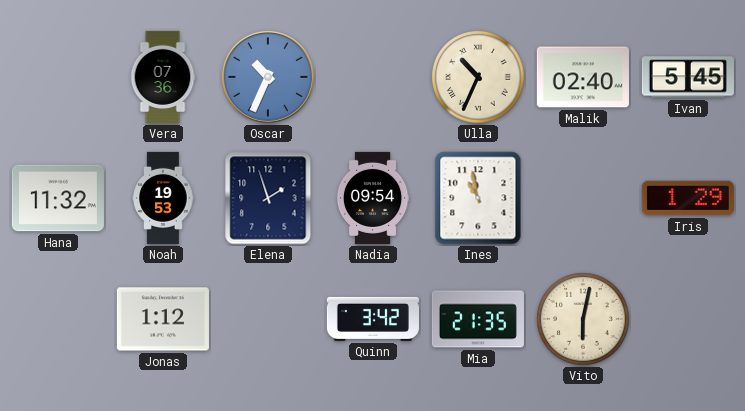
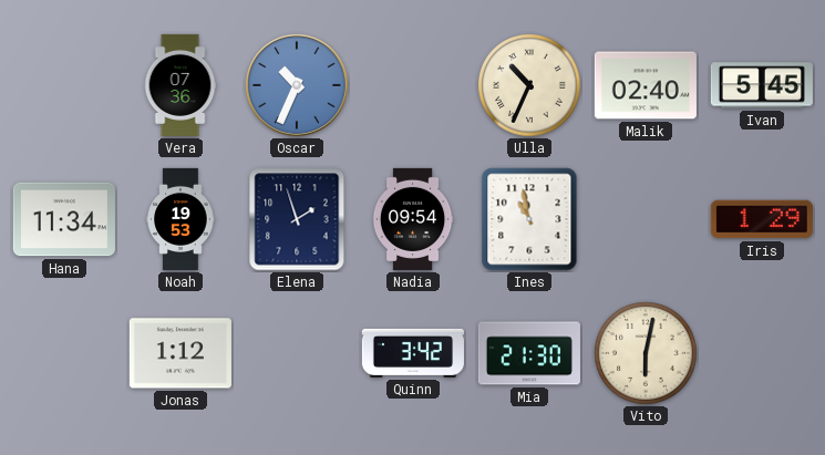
Hana: 11:32 -> 11:34
Mia: 21:35 -> 21:30
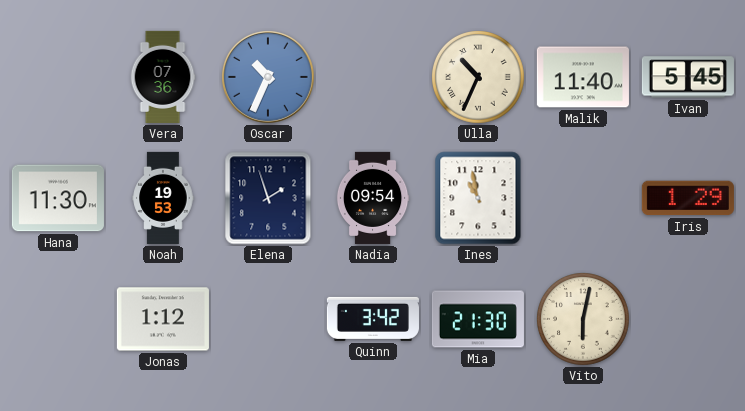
Malik: 02:40 -> 11:40
Hana: 11:34 -> 11:30
